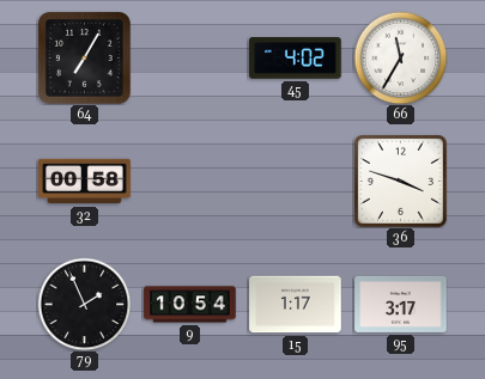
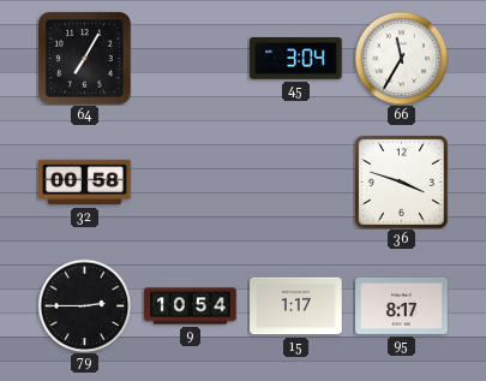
45: 4:02 -> 3:04
79: 1:56 -> 2:45
95: 3:17 -> 8:17
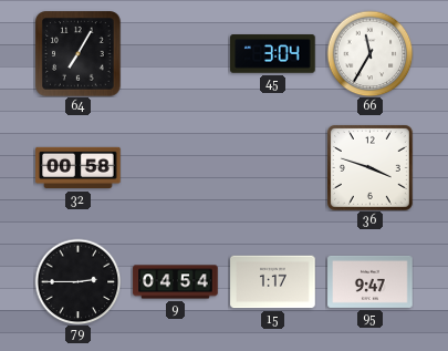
9: 10:54 -> 04:54
95: 8:17 -> 9:47
